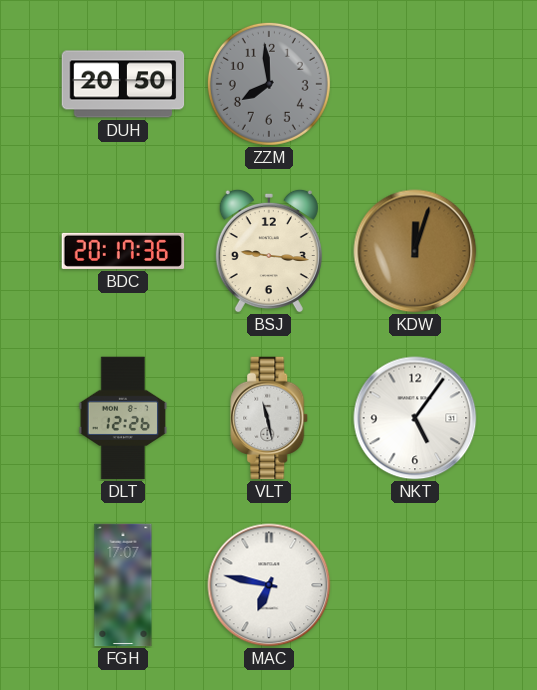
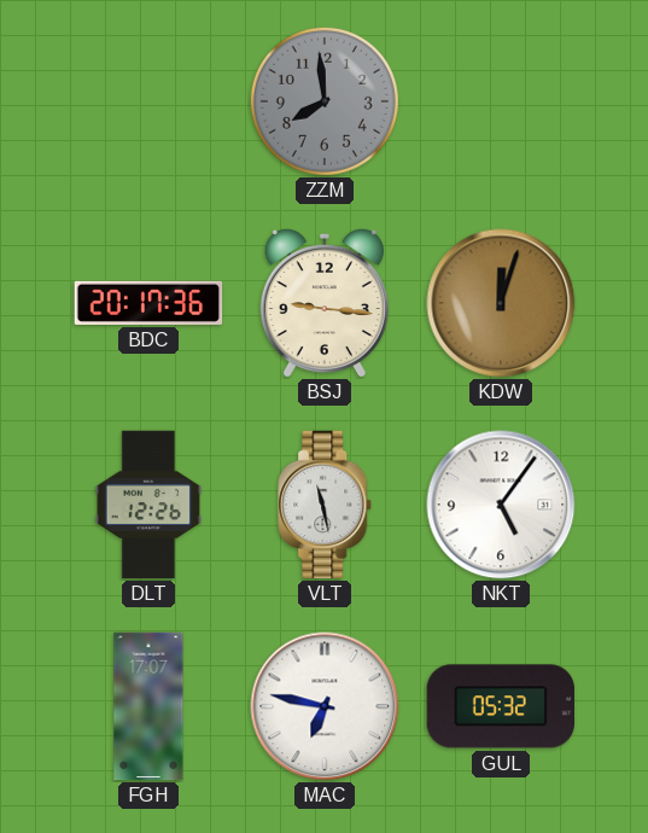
DUH: 20:50 -> none
GUL: none -> 05:32
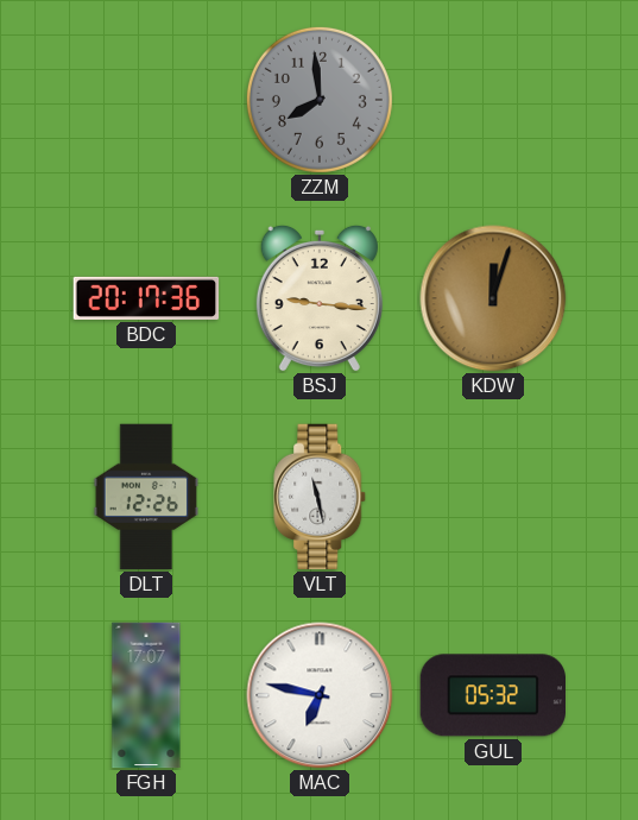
NKT: 5:06 -> none
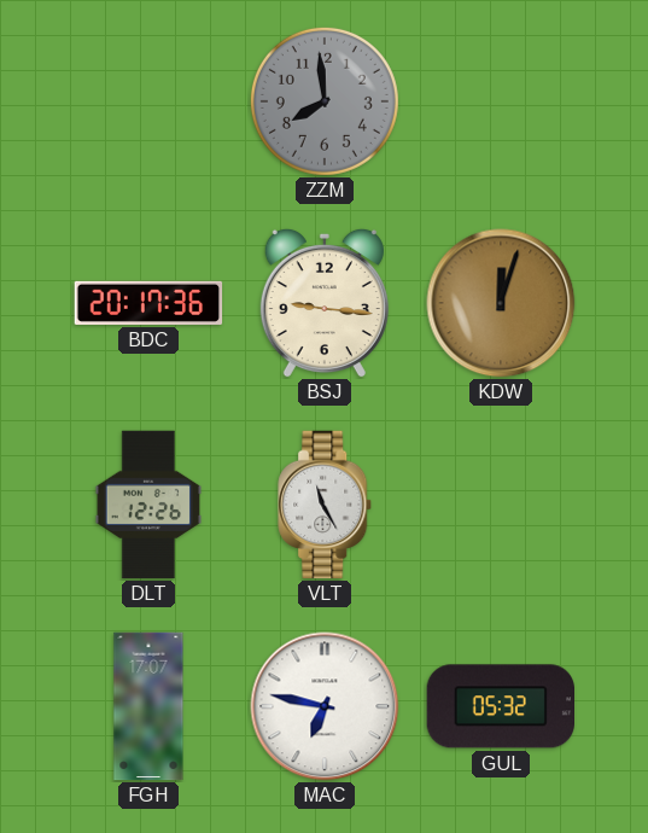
VLT: 11:28 -> 11:25
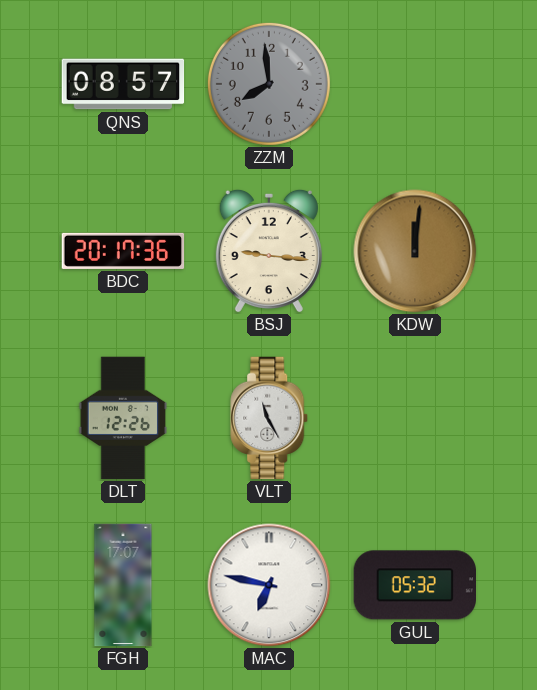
QNS: none -> 08:57
KDW: 12:03 -> 12:01
